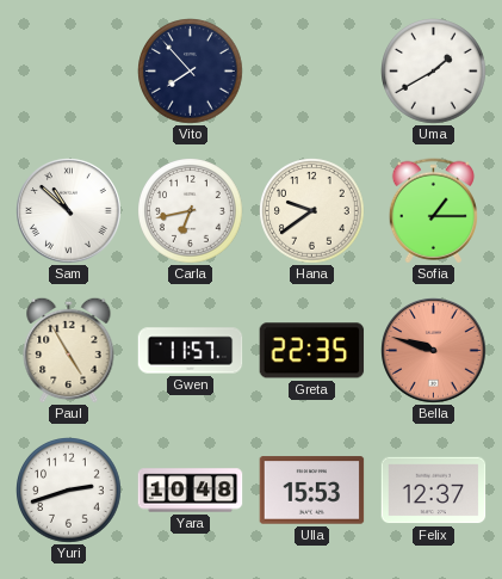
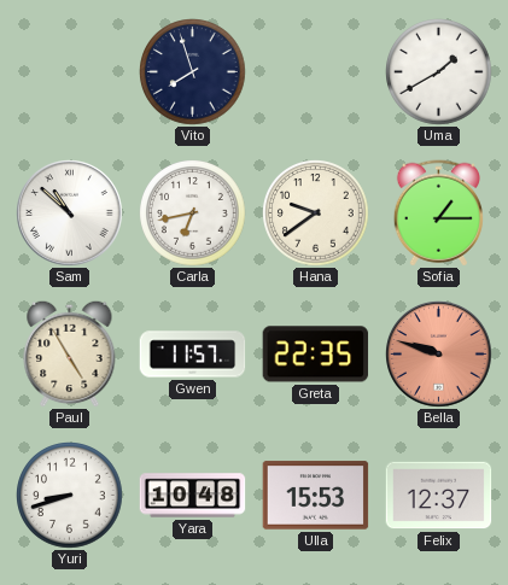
Vito: 7:53 -> 7:57
Yuri: 2:42 -> 8:42
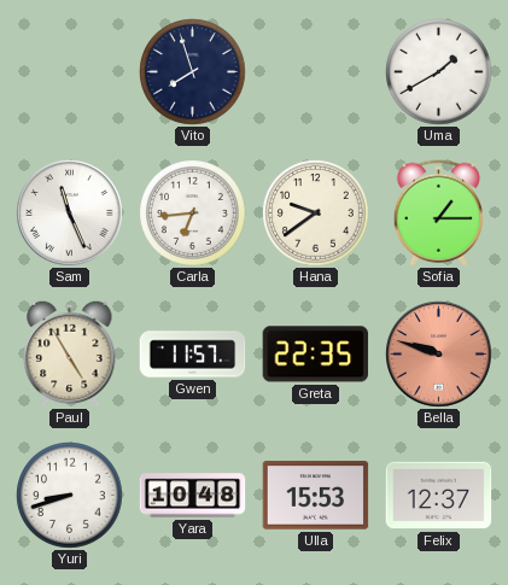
Sam: 10:52 -> 11:26
Carla: 6:43 -> 6:44
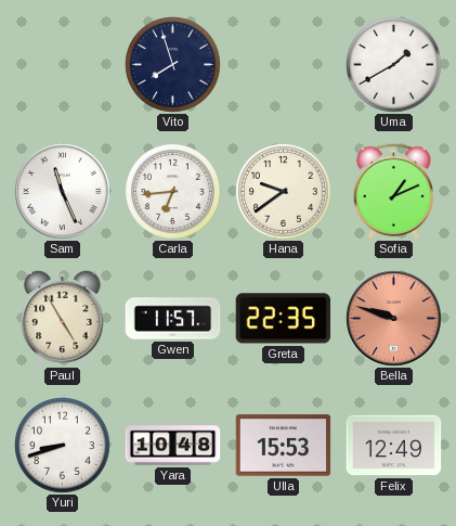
Sofia: 1:15 -> 1:11
Felix: 12:37 -> 12:49
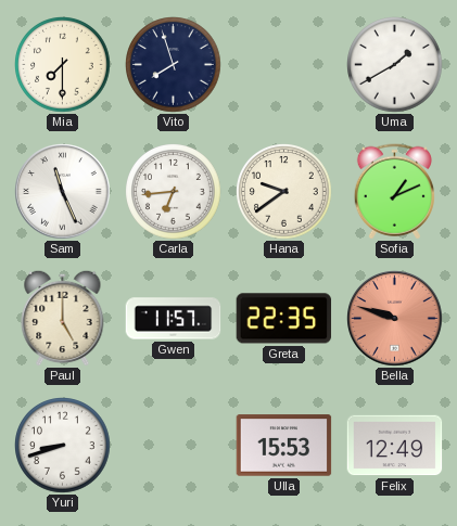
Mia: none -> 7:30
Paul: 4:55 -> 5:00
Yara: 10:48 -> none
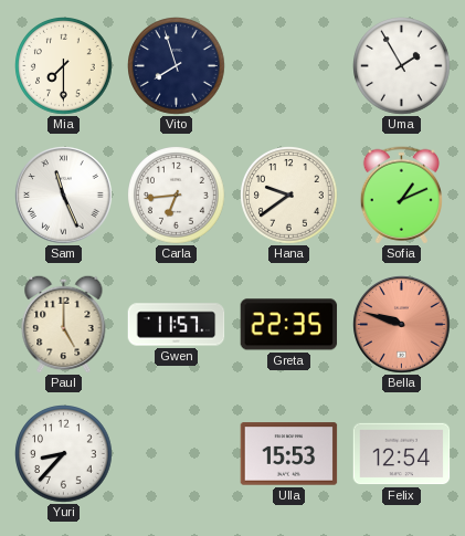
Uma: 1:40 -> 1:55
Yuri: 8:42 -> 8:37
Felix: 12:49 -> 12:54
